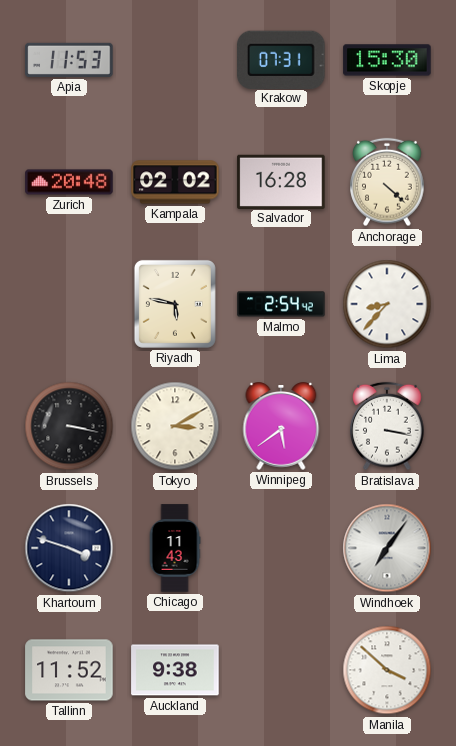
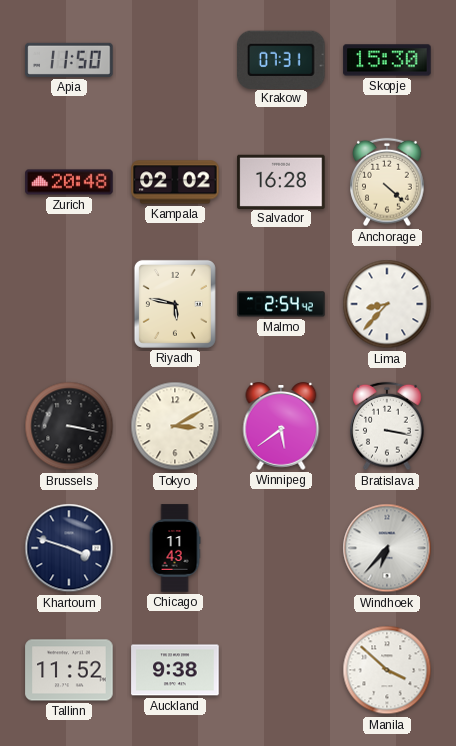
Apia: 11:53 -> 11:50
Windhoek: 7:06 -> 6:37
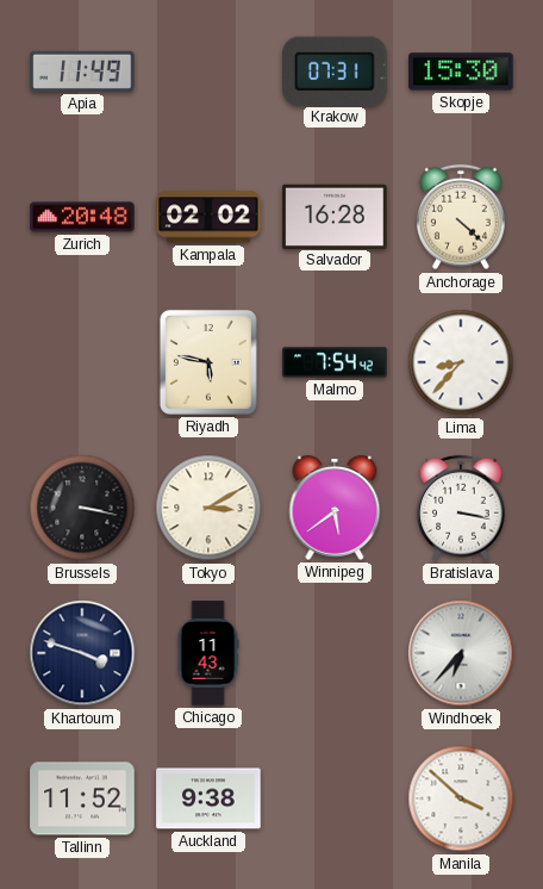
Apia: 11:50 -> 11:49
Malmo: 2:54 -> 7:54
